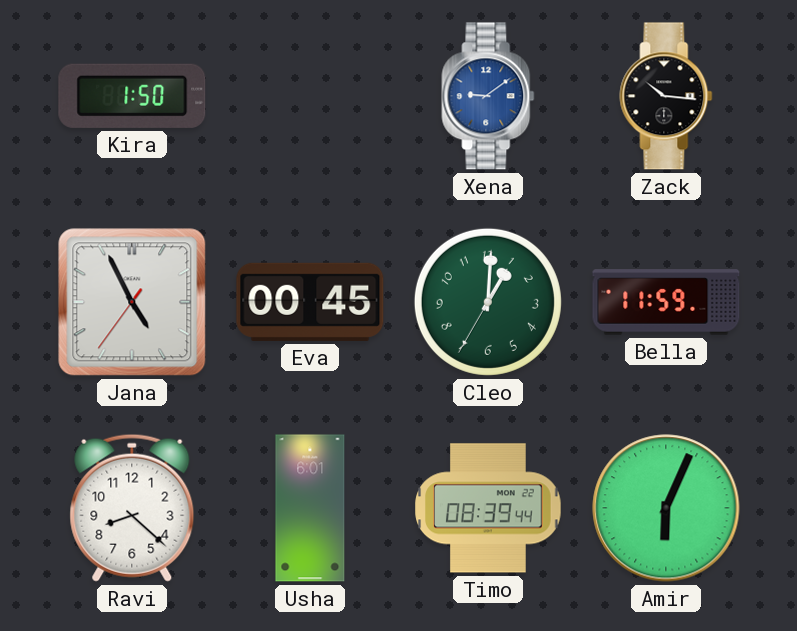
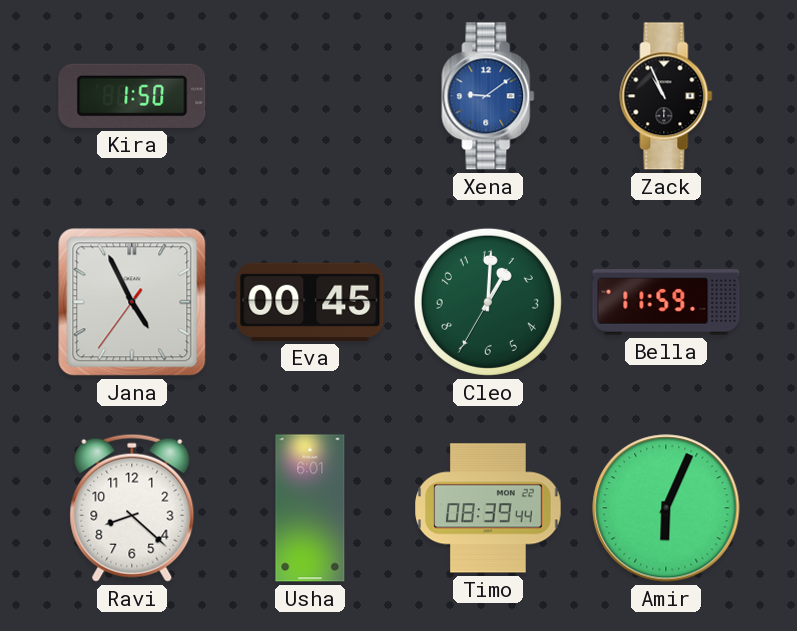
Zack: 10:16 -> 10:56
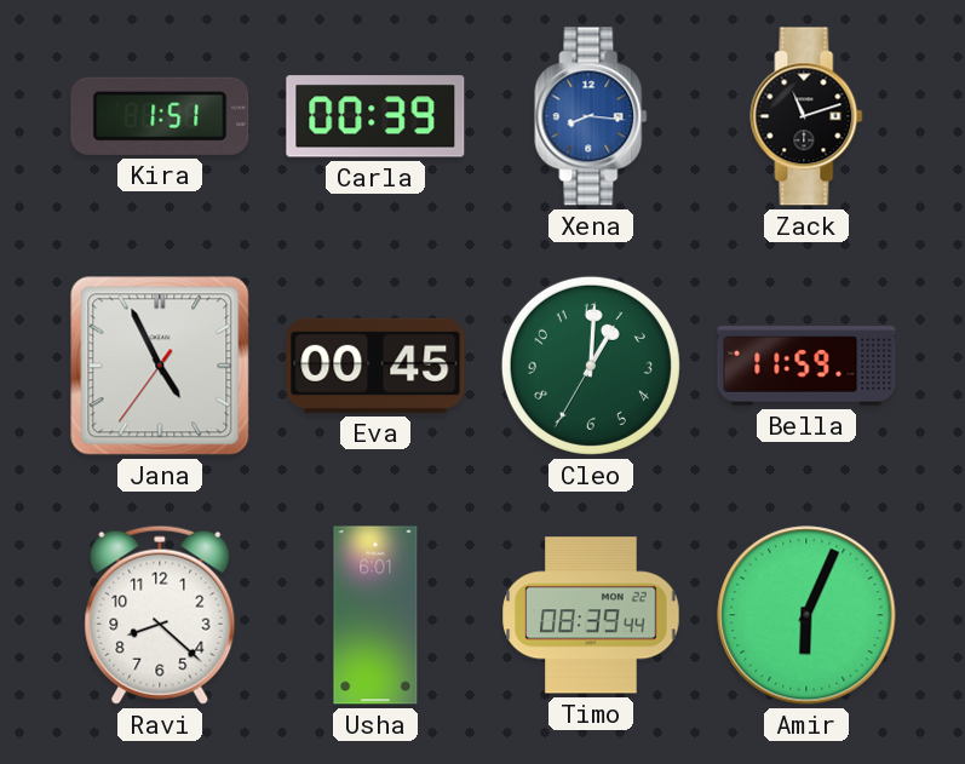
Kira: 1:50 -> 1:51
Carla: none -> 00:39
Xena: 9:09 -> 8:16
Zack: 10:56 -> 11:12
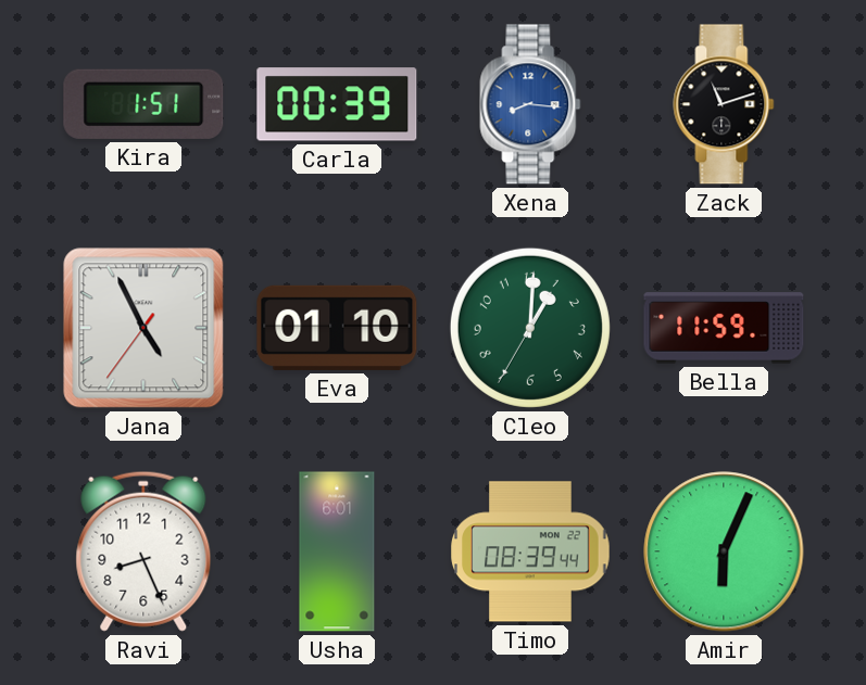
Eva: 00:45 -> 01:10
Ravi: 8:22 -> 8:26
